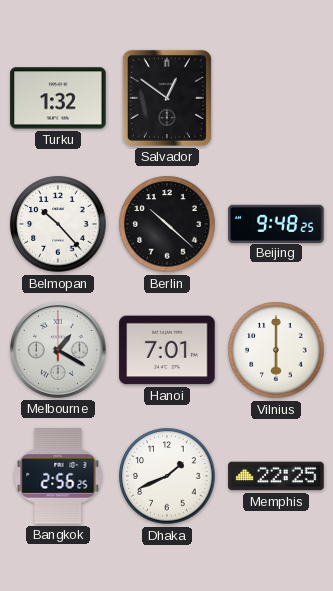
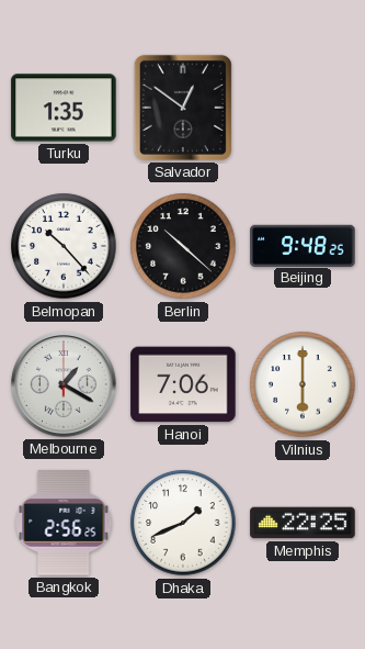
Turku: 1:32 -> 1:35
Hanoi: 7:01 -> 7:06
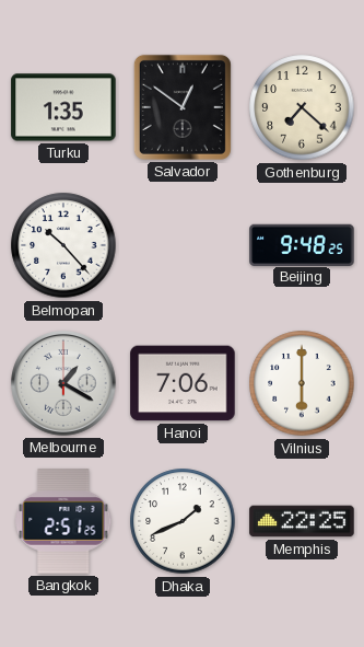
Gothenburg: none -> 7:22
Berlin: 10:22 -> none
Bangkok: 2:56 -> 2:51
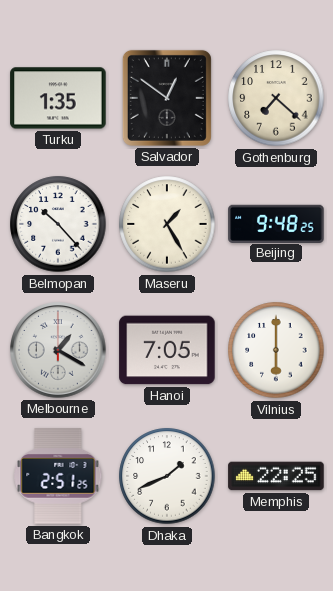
Maseru: none -> 1:25
Hanoi: 7:06 -> 7:05
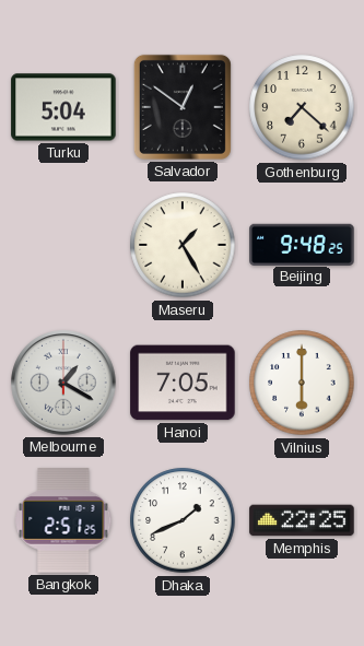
Turku: 1:35 -> 5:04
Belmopan: 10:23 -> none
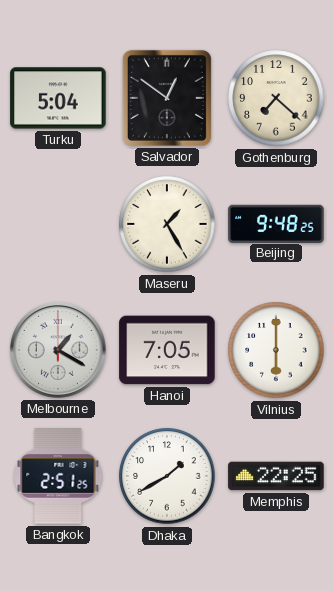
Dhaka: 1:41 -> 1:40
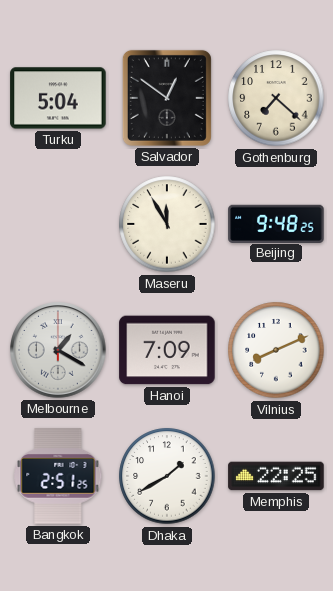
Maseru: 1:25 -> 11:55
Hanoi: 7:05 -> 7:09
Vilnius: 6:00 -> 8:11
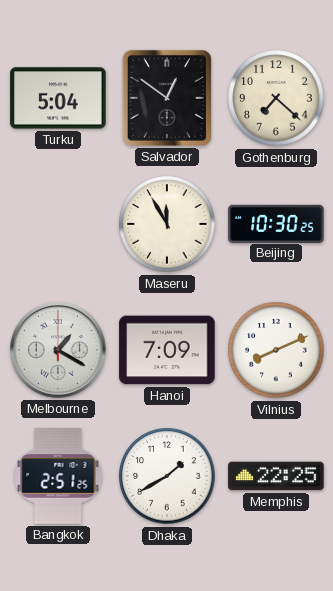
Beijing: 9:48 -> 10:30
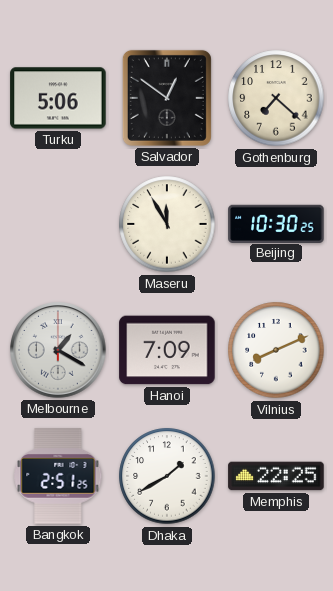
Turku: 5:04 -> 5:06
